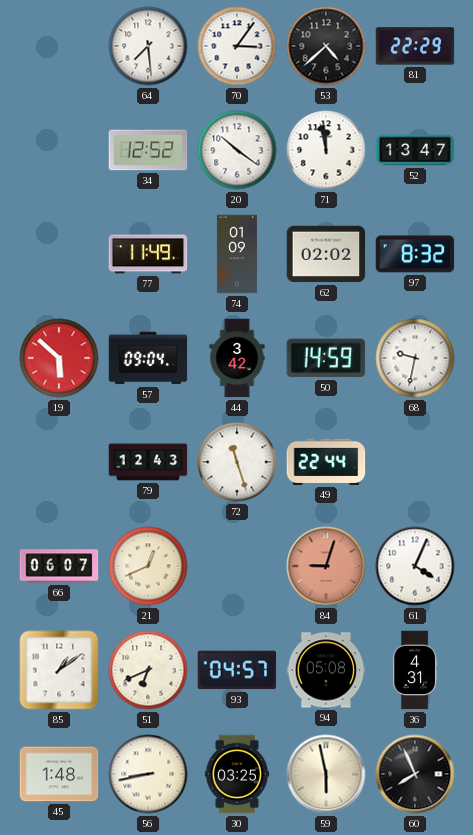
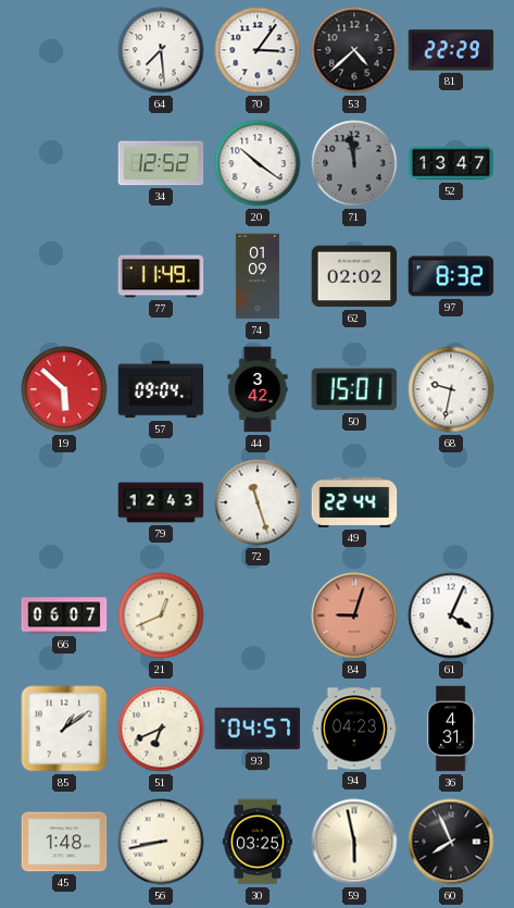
71 dial: white -> grey
50: 14:59 -> 15:01
94: 05:08 -> 04:23
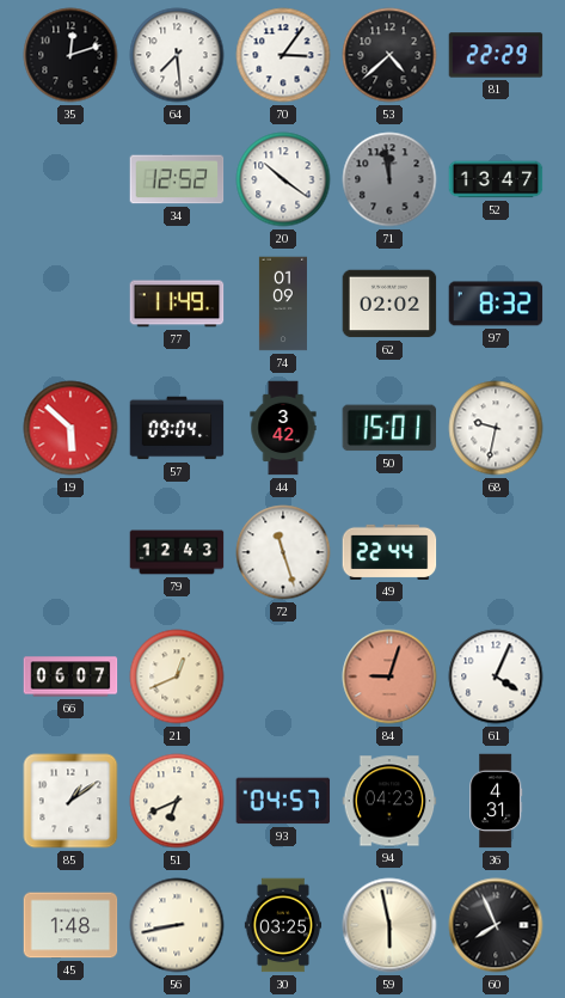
35: none -> 12:12
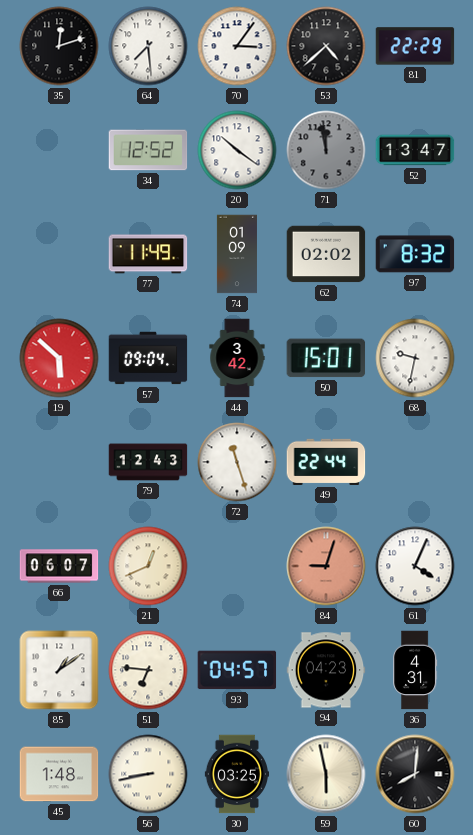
51: 6:41 -> 6:46
60: 7:56 -> 8:01
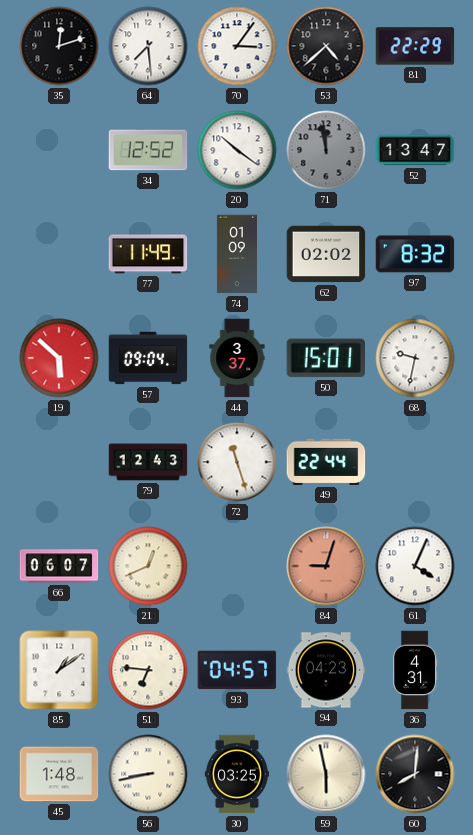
44: 3:42 -> 3:37
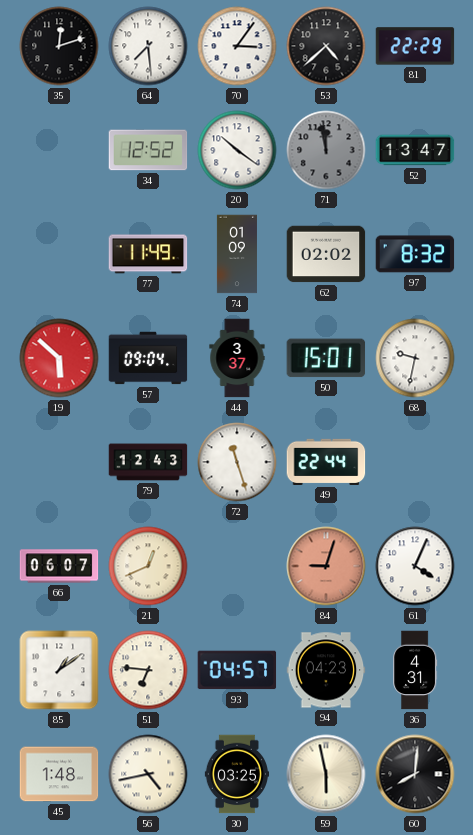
56: 8:43 -> 4:43
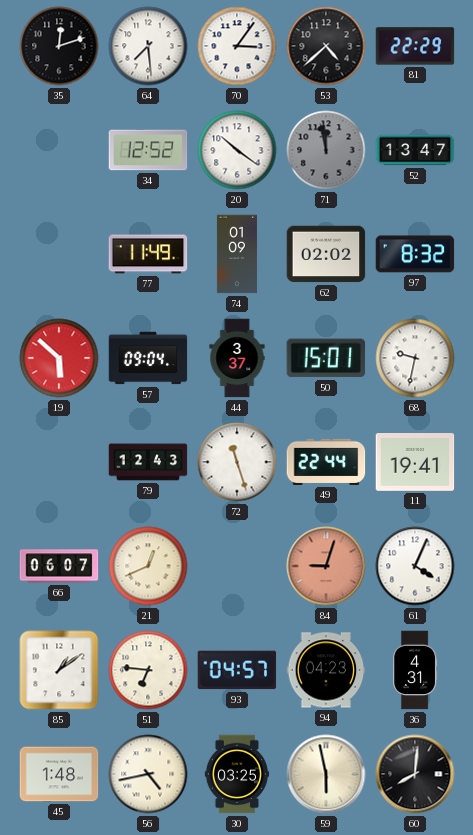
11: none -> 19:41
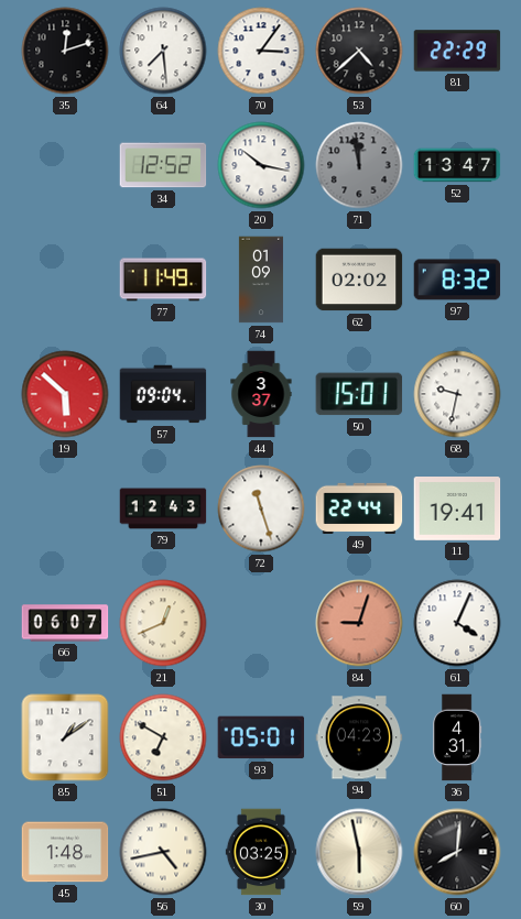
20: 10:21 -> 10:17
51: 6:46 -> 6:50
93: 04:57 -> 05:01
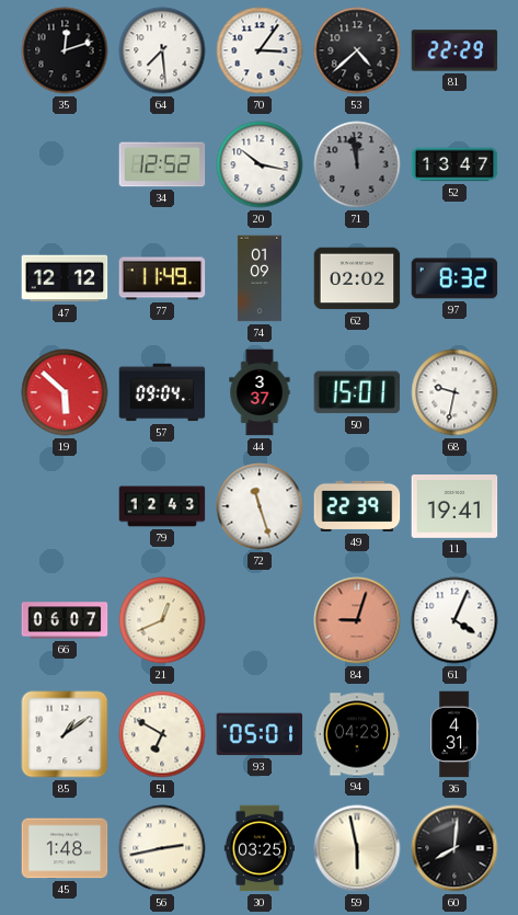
47: none -> 12:12
49: 22:44 -> 22:39
56: 4:43 -> 2:43
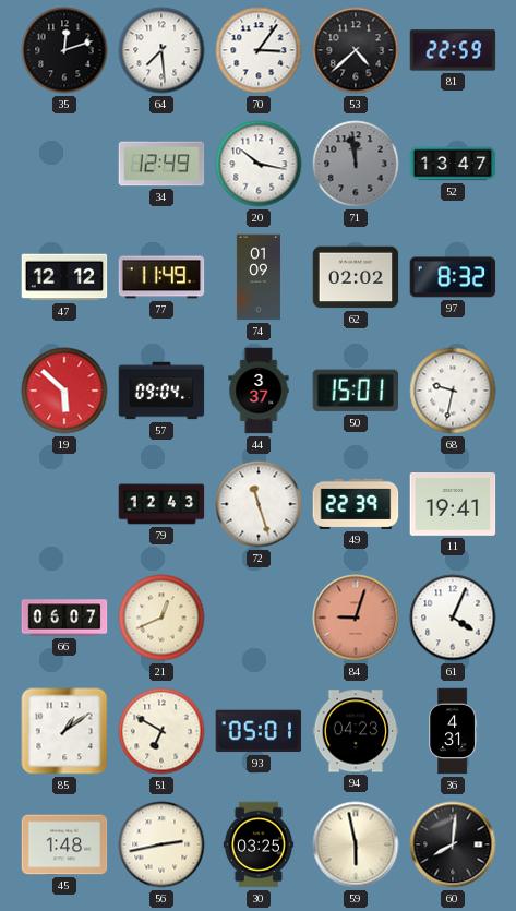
81: 22:29 -> 22:59
34: 12:52 -> 12:49
